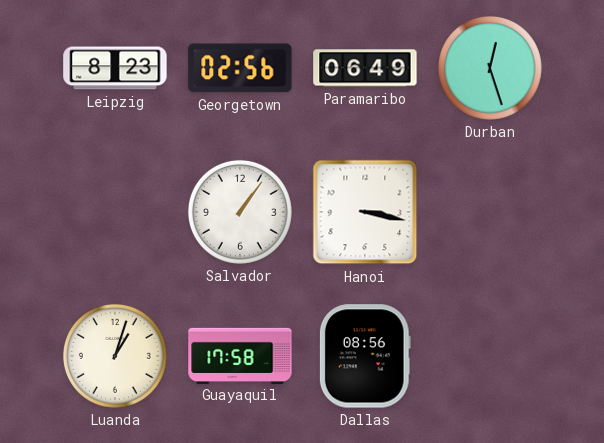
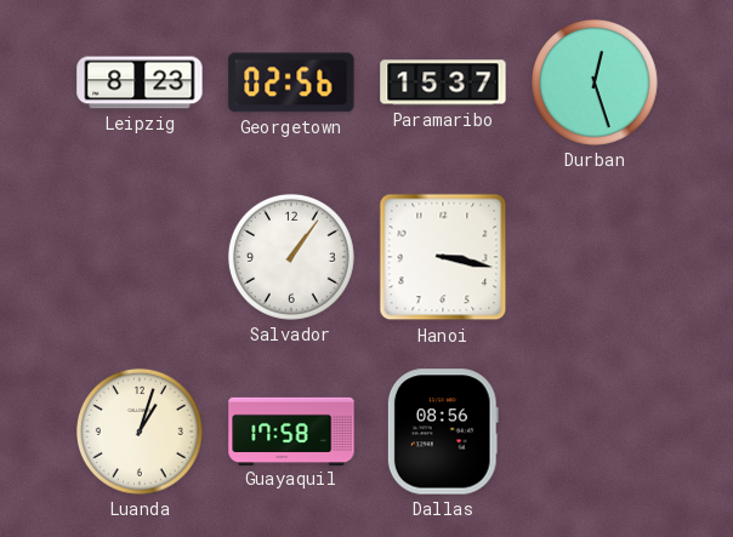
Paramaribo: 06:49 -> 15:37
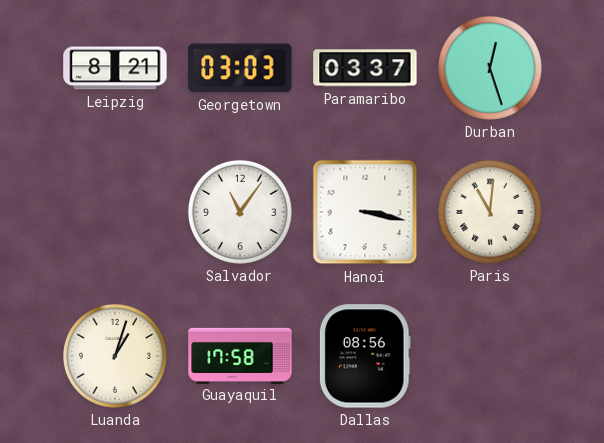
Leipzig: 8:23 -> 8:21
Georgetown: 02:56 -> 03:03
Paramaribo: 15:37 -> 03:37
Salvador: 1:06 -> 11:06
Paris: none -> 11:01
